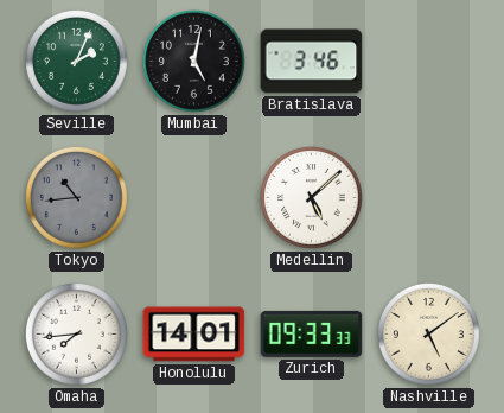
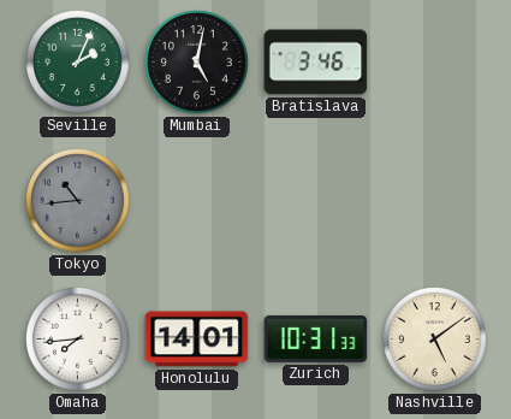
Medellin: 5:08 -> none
Zurich: 09:33 -> 10:31
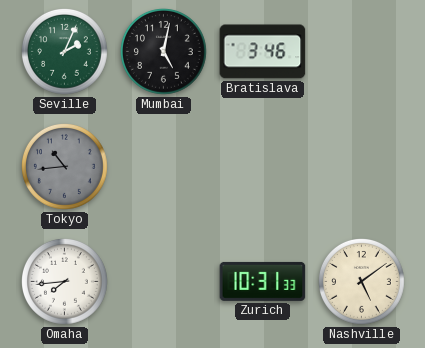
Honolulu: 14:01 -> none
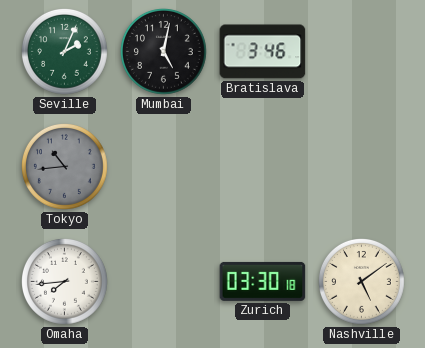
Zurich: 10:31 -> 03:30
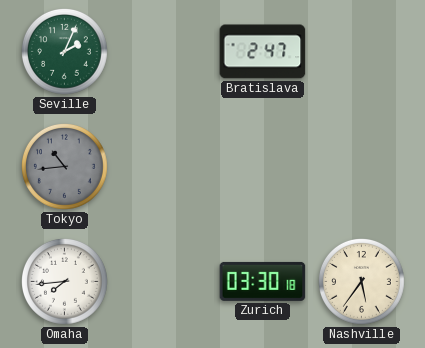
Mumbai: 5:02 -> none
Bratislava: 3:46 -> 2:47
Nashville: 5:09 -> 5:36
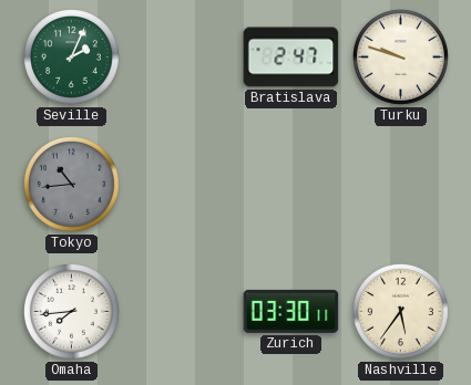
Turku: none -> 9:48
Zurich: 03:30:18 -> 03:30:11
